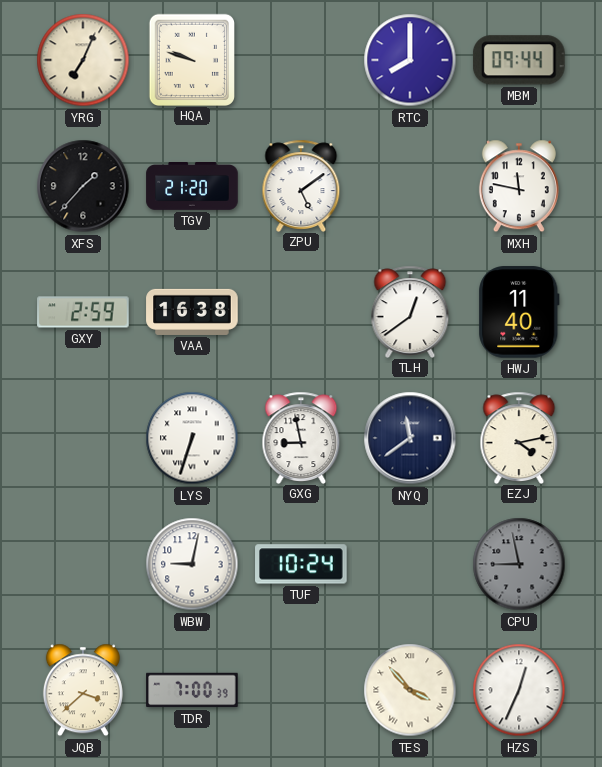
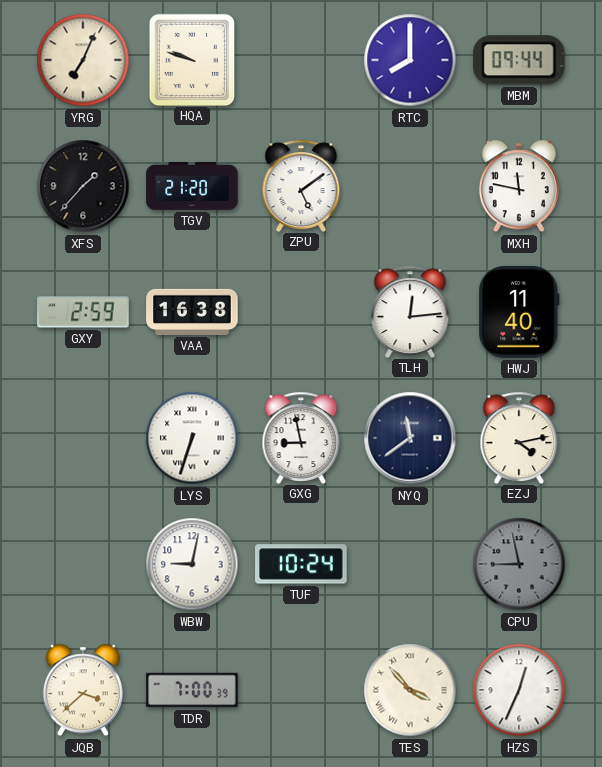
TLH: 12:39 -> 12:14
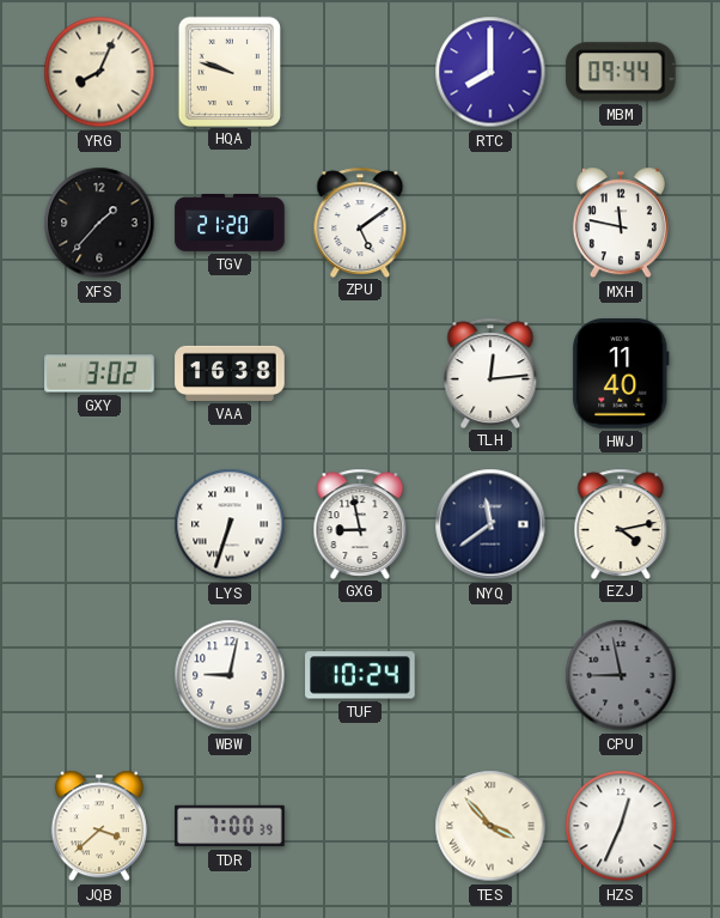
YRG: 7:04 -> 8:04
GXY: 2:59 -> 3:02
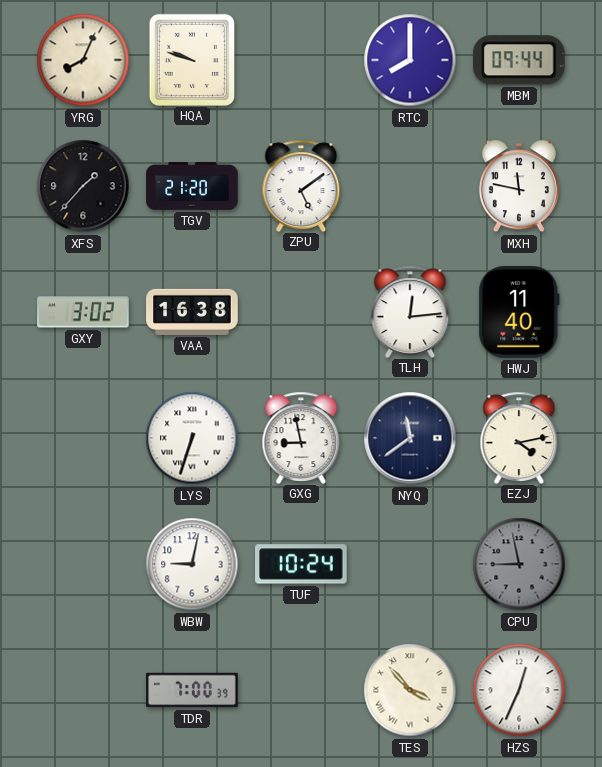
JQB: 3:38 -> none
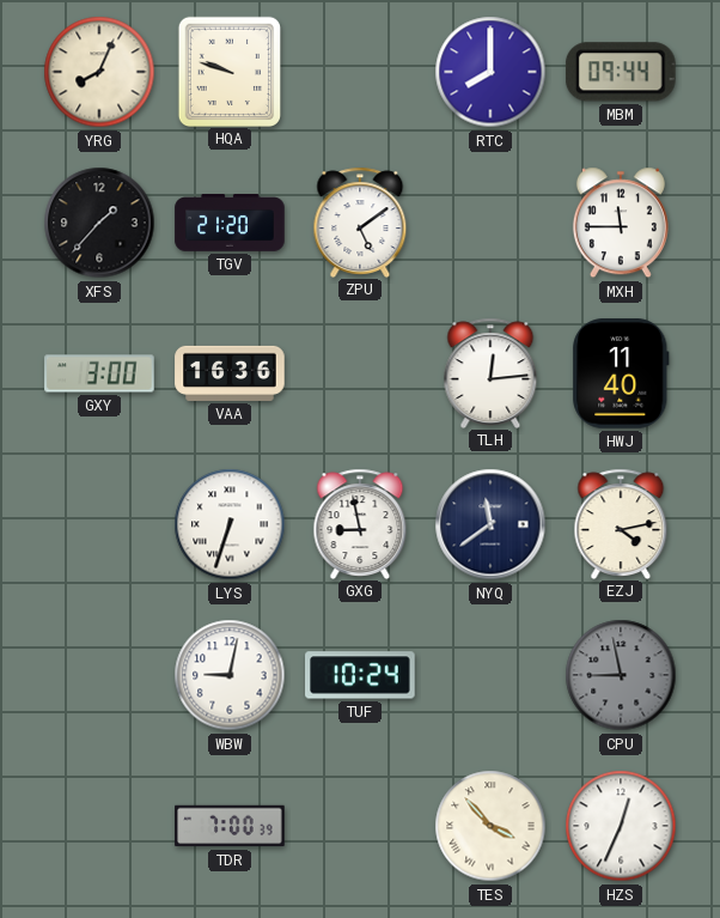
MXH: 11:47 -> 11:45
GXY: 3:02 -> 3:00
VAA: 16:38 -> 16:36
